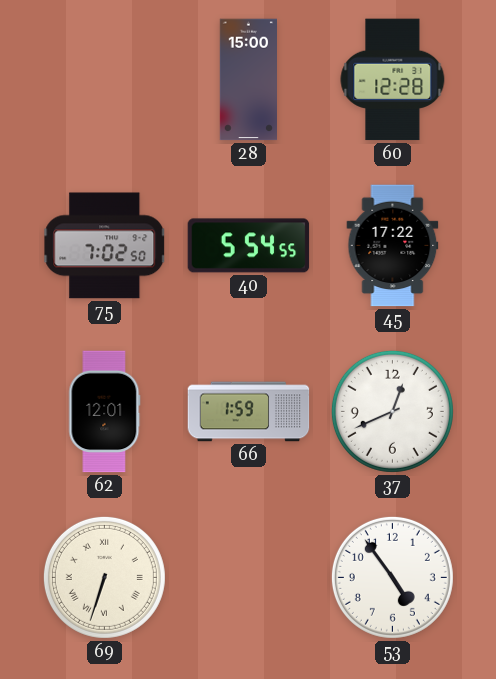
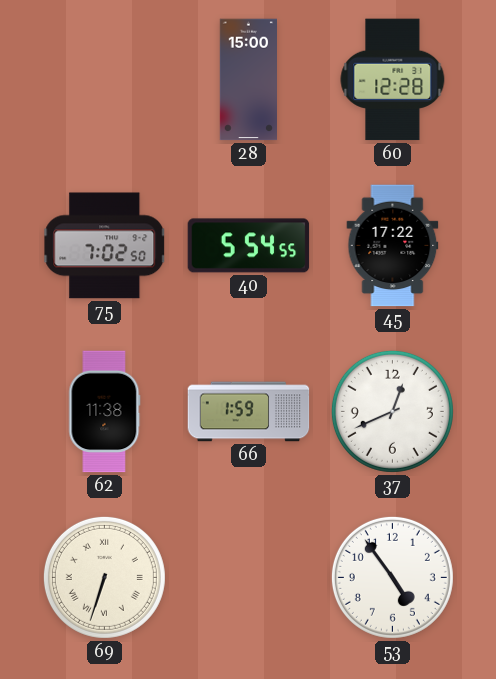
62: 12:01 -> 11:38
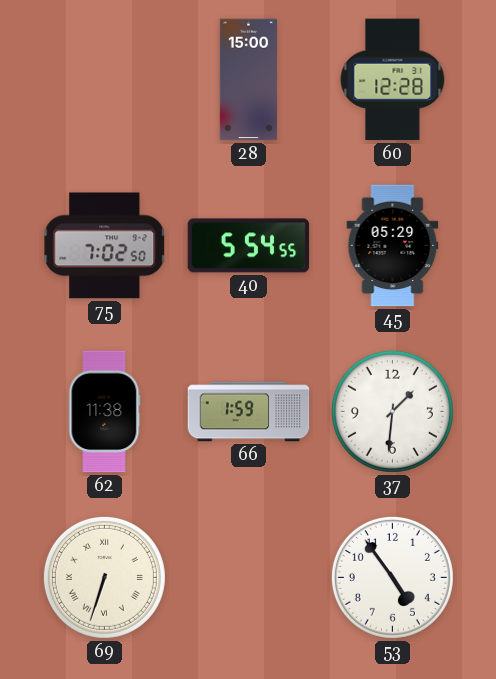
45: 17:22 -> 05:29
37: 12:41 -> 1:31
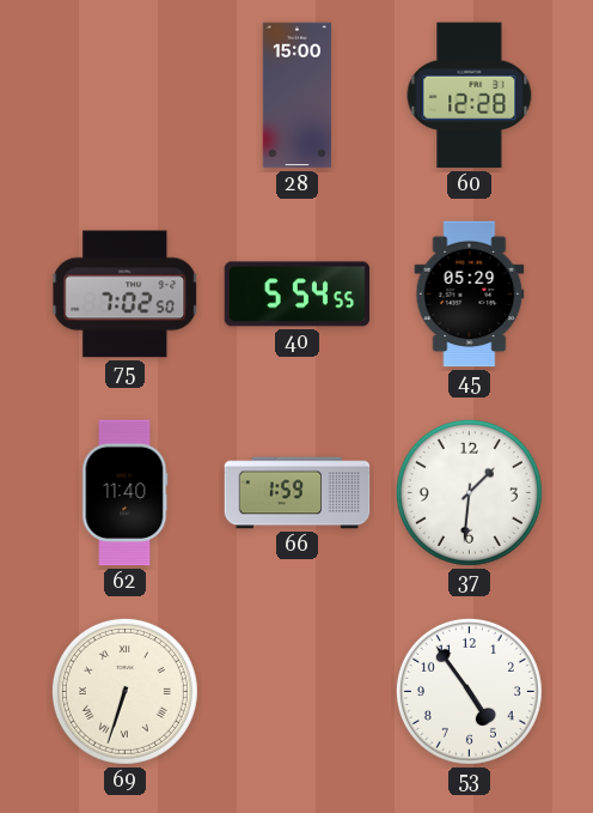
62: 11:38 -> 11:40
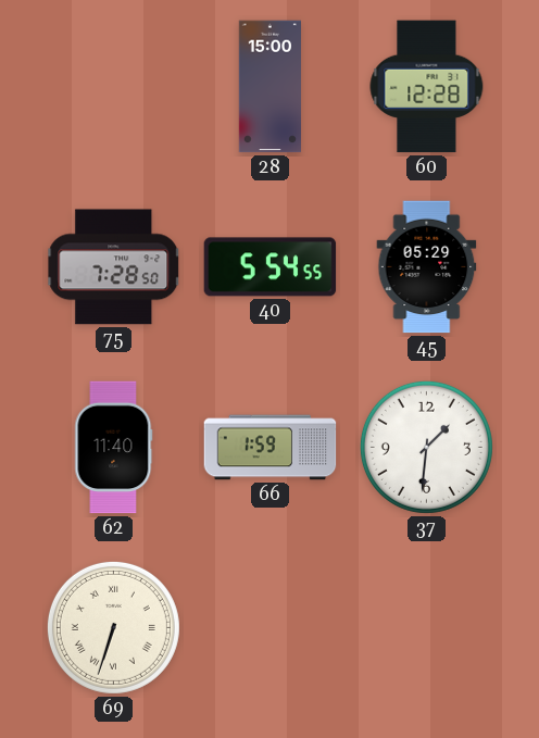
75: 7:02 -> 7:28
53: 4:54 -> none
